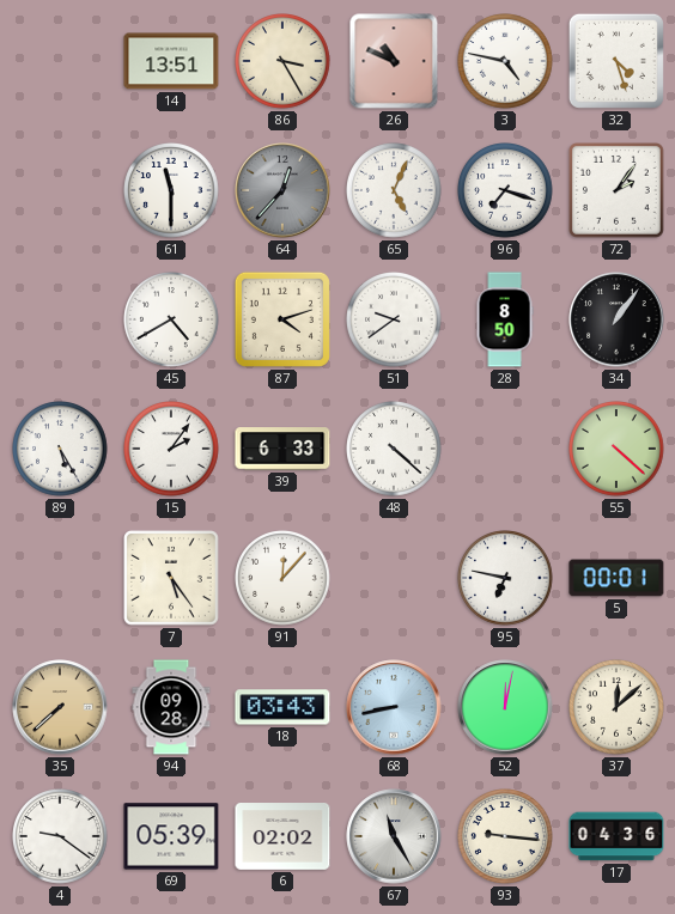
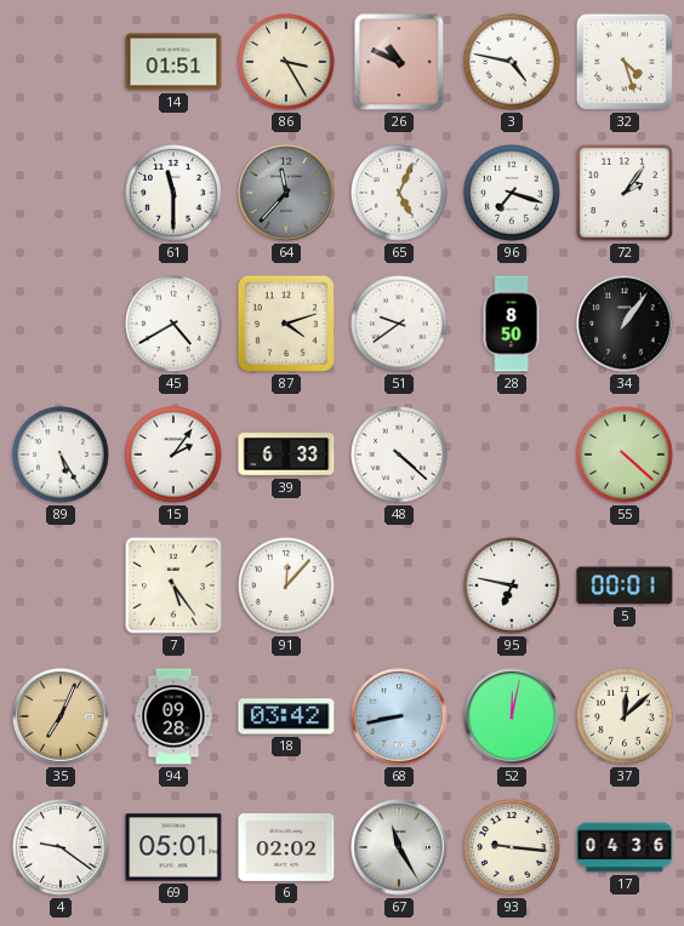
14: 13:51 -> 01:51
64: 12:37 -> 11:37
35: 7:38 -> 7:04
18: 03:43 -> 03:42
69: 05:39 -> 05:01
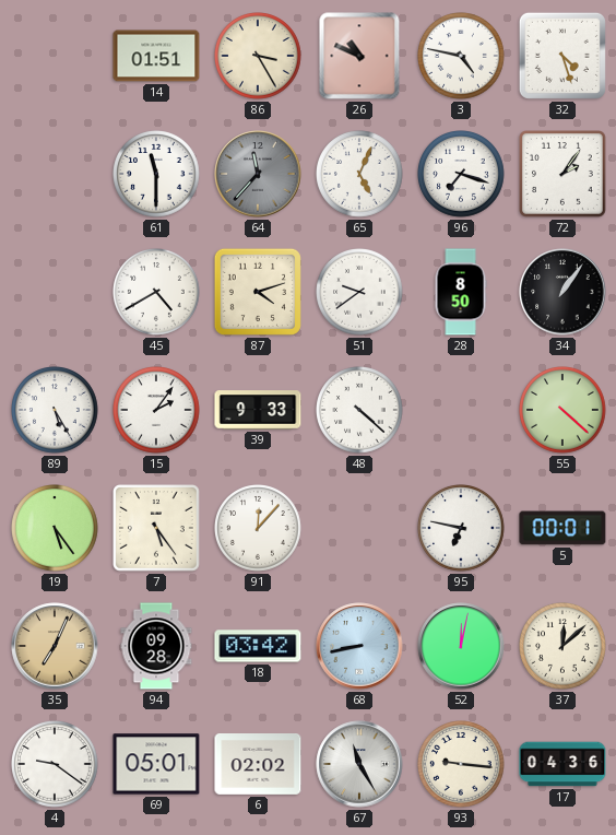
39: 6:33 -> 9:33
19: none -> 5:24
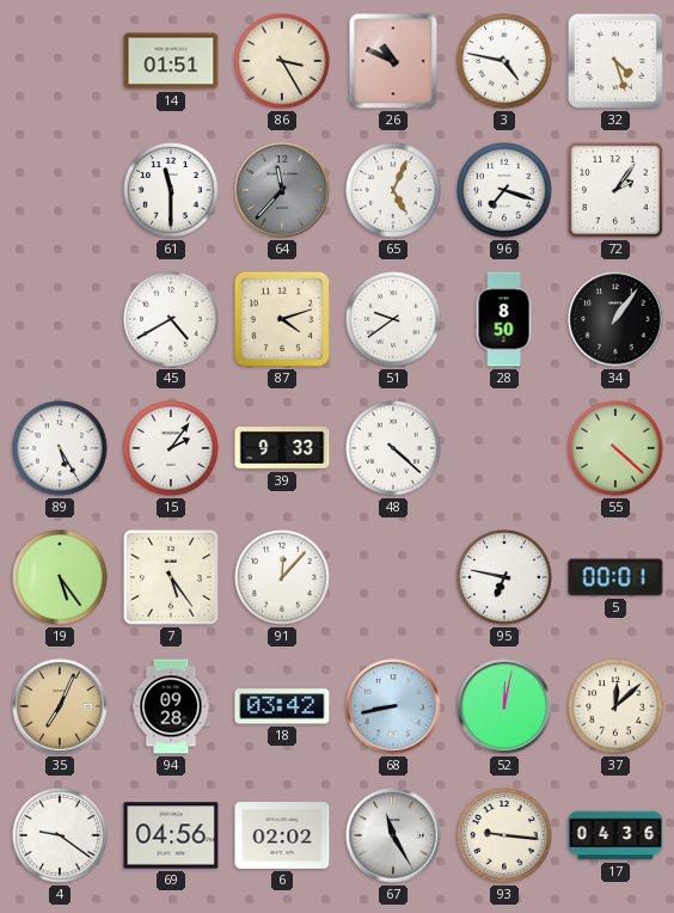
69: 05:01 -> 04:56
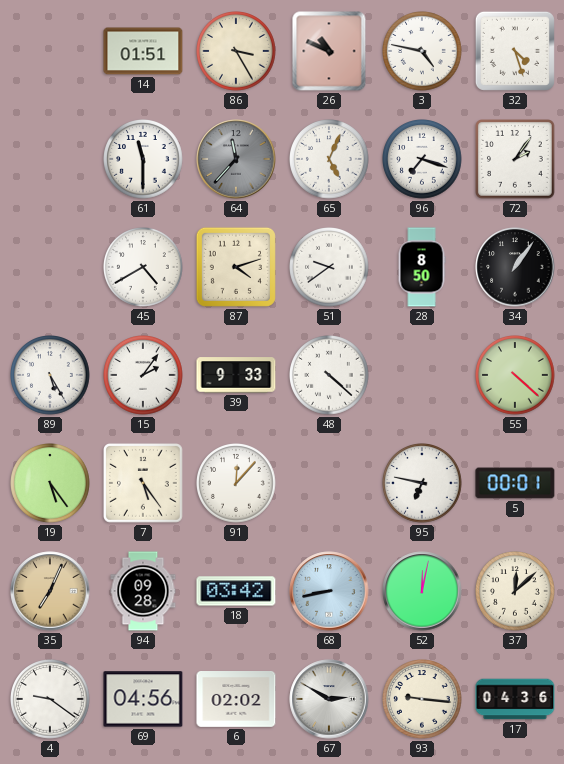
67: 11:25 -> 2:50
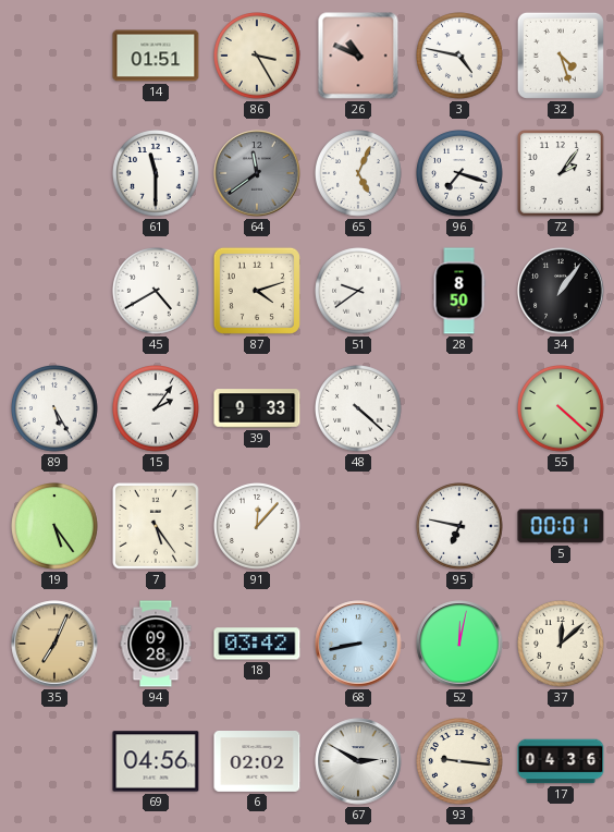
64: 11:37 -> 11:39
4: 9:21 -> none
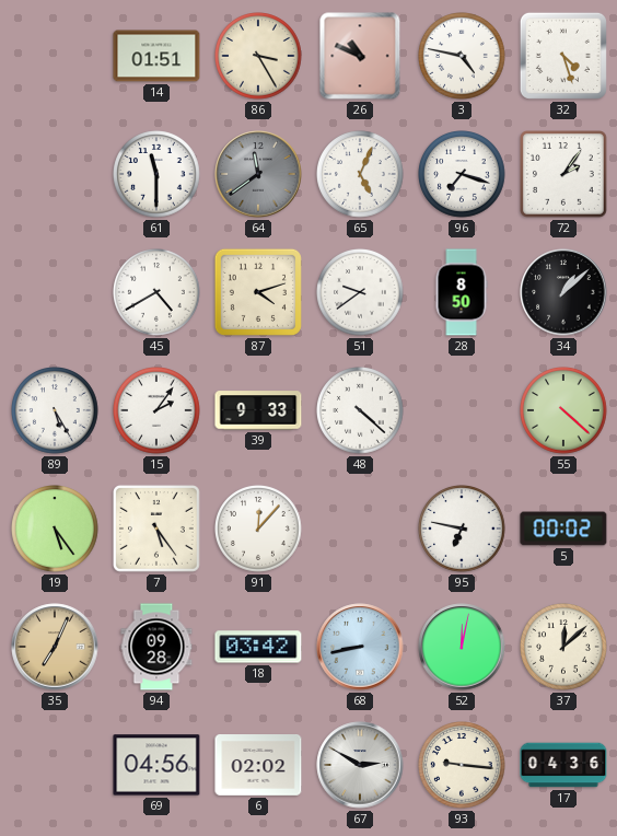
34: 1:06 -> 1:08
5: 00:01 -> 00:02
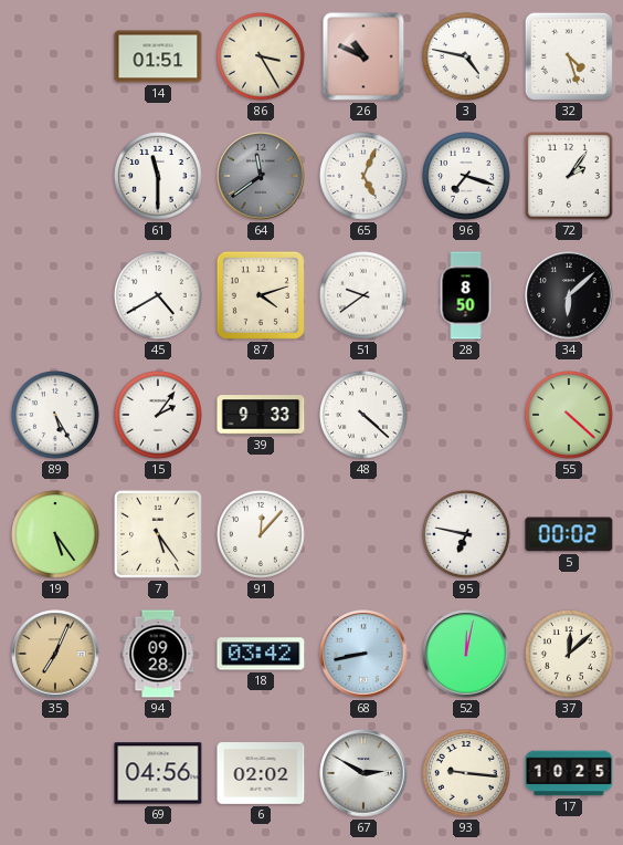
34: 1:08 -> 6:08
17: 04:36 -> 10:25
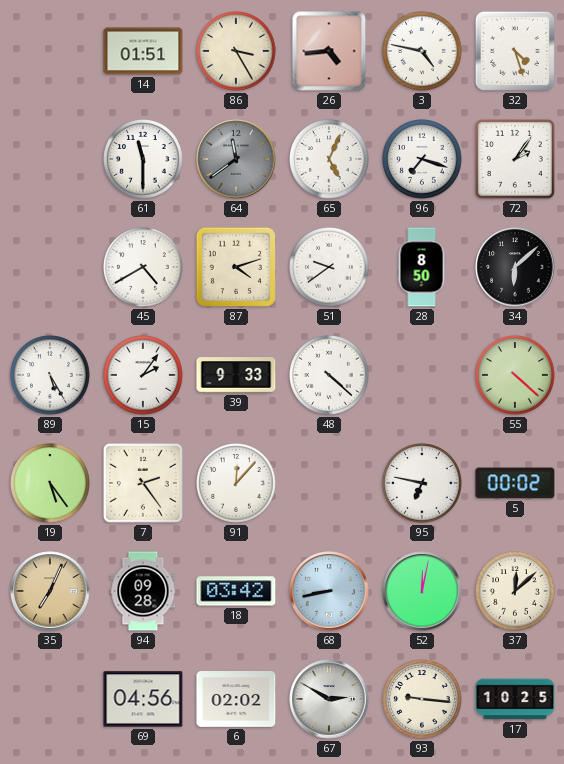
26: 10:49 -> 4:44
7: 5:24 -> 2:24
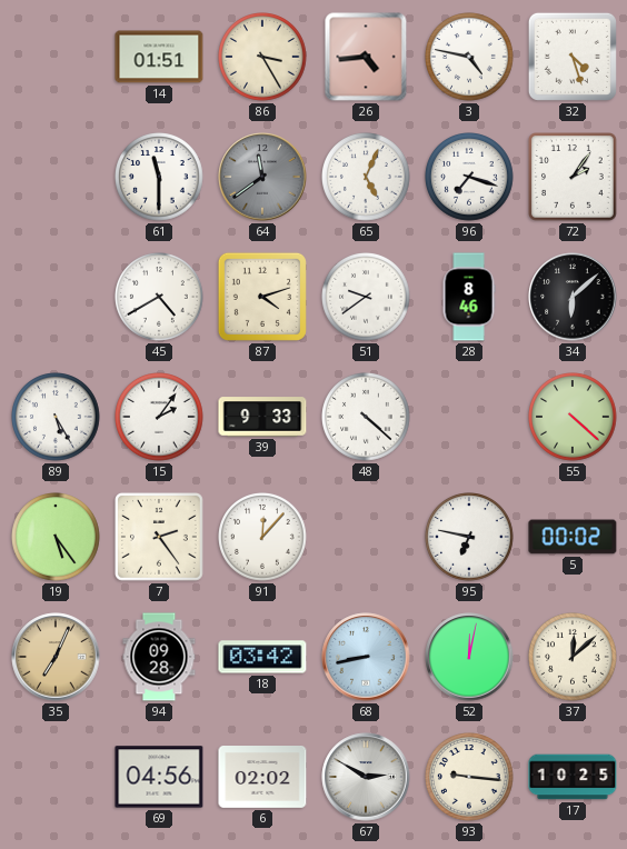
28: 8:50 -> 8:46
